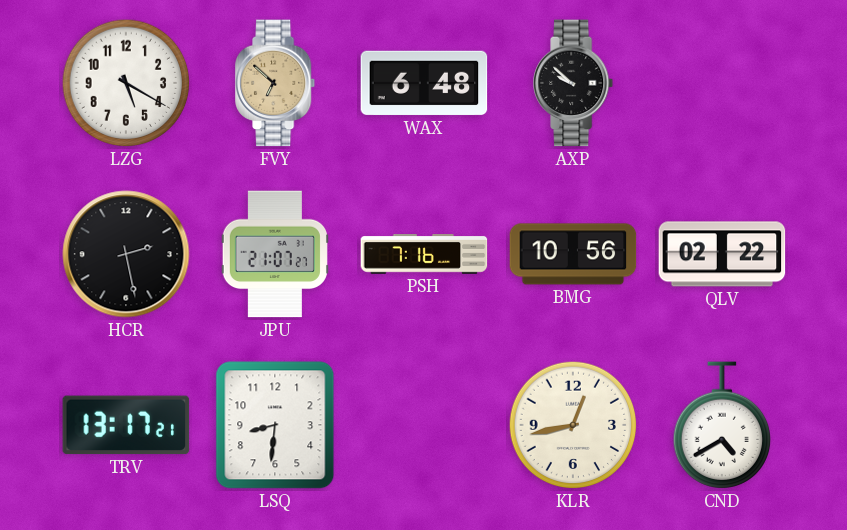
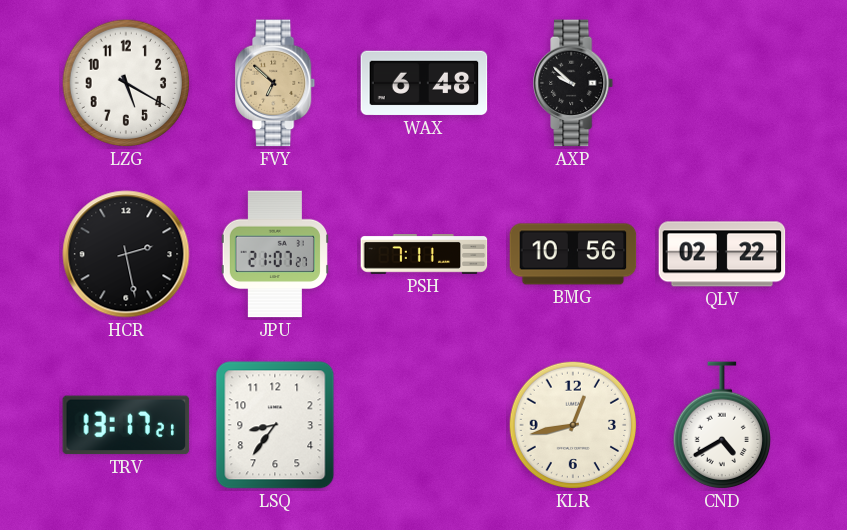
PSH: 7:16 -> 7:11
LSQ: 8:31 -> 8:36
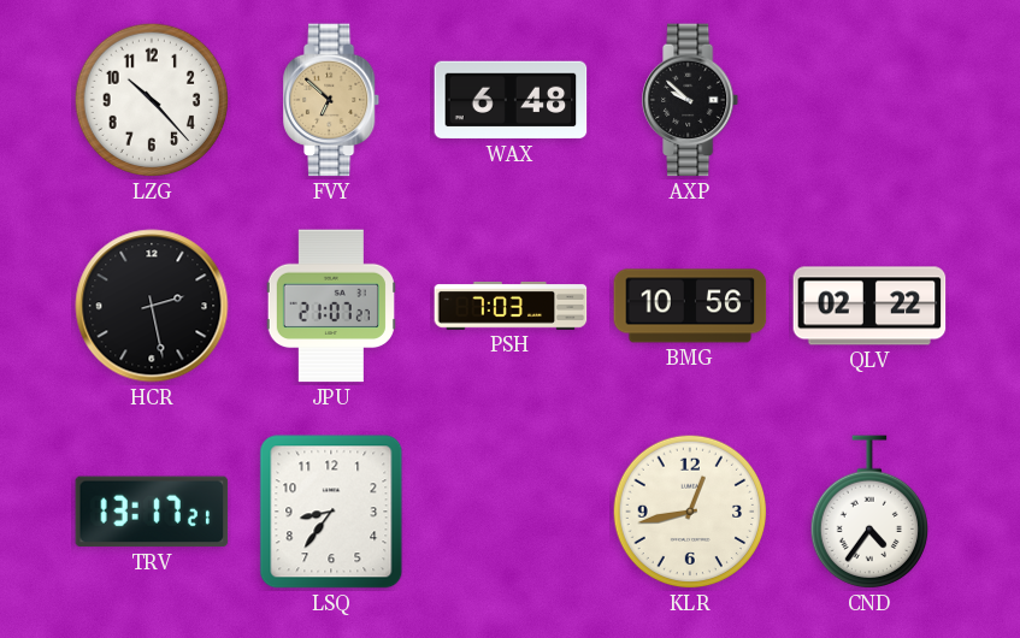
LZG: 5:20 -> 10:23
PSH: 7:11 -> 7:03
CND: 4:40 -> 4:36
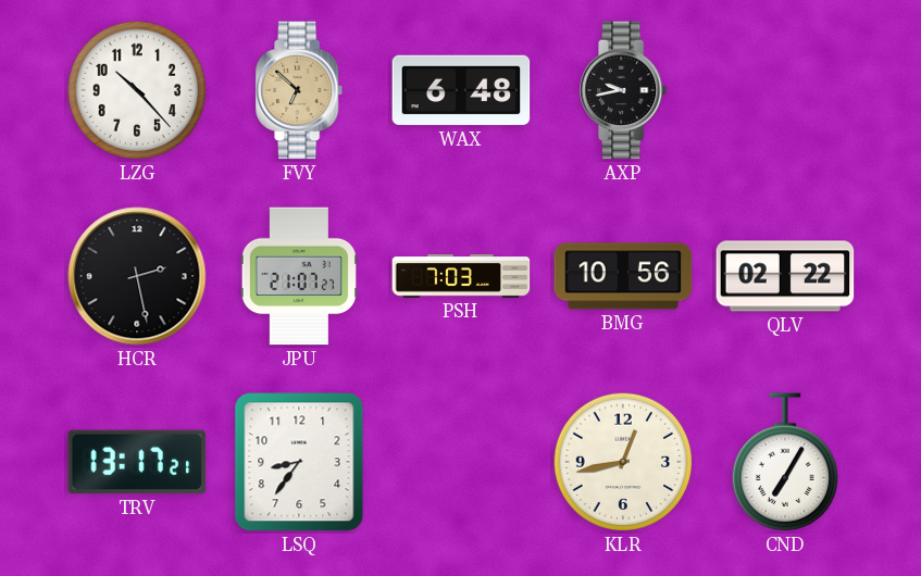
AXP: 9:52 -> 9:43
CND: 4:36 -> 7:05
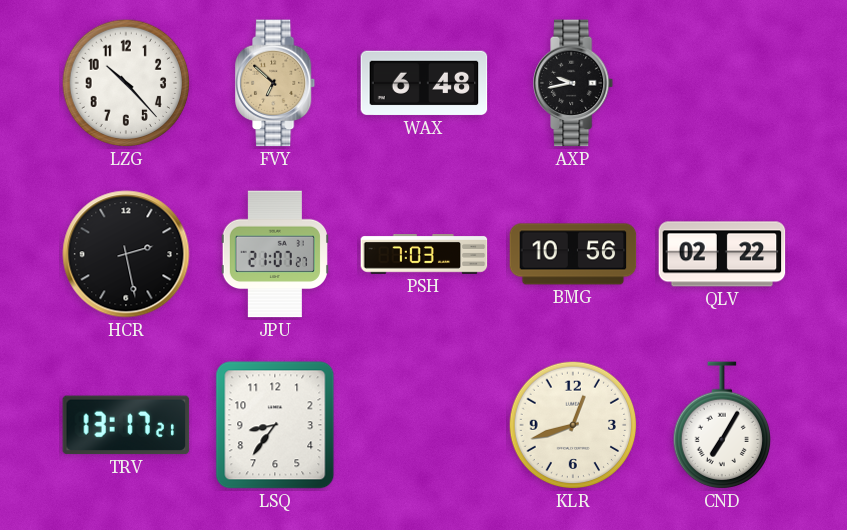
KLR: 12:43 -> 12:42
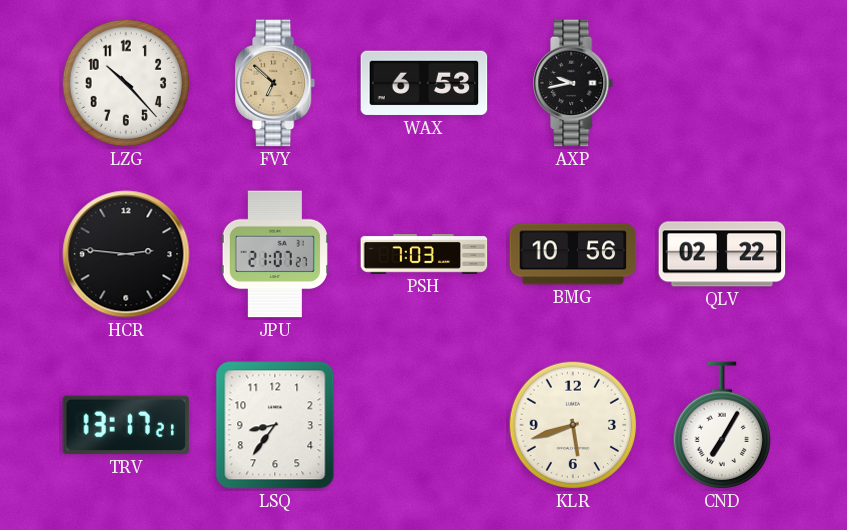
WAX: 6:48 -> 6:53
HCR: 2:28 -> 2:46
KLR: 12:42 -> 5:42
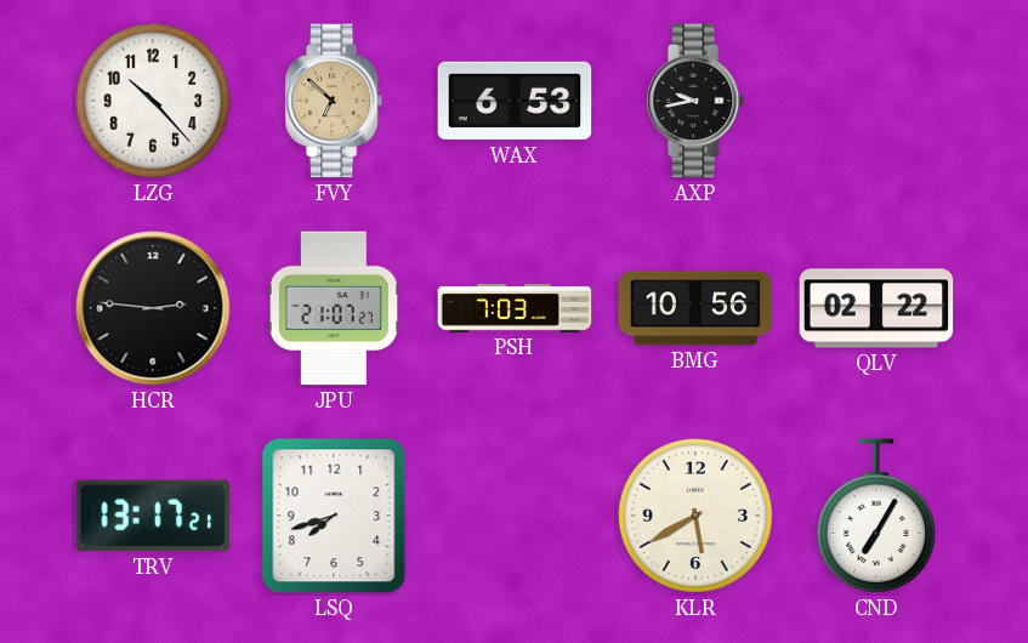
LSQ: 8:36 -> 7:42
KLR: 5:42 -> 5:40
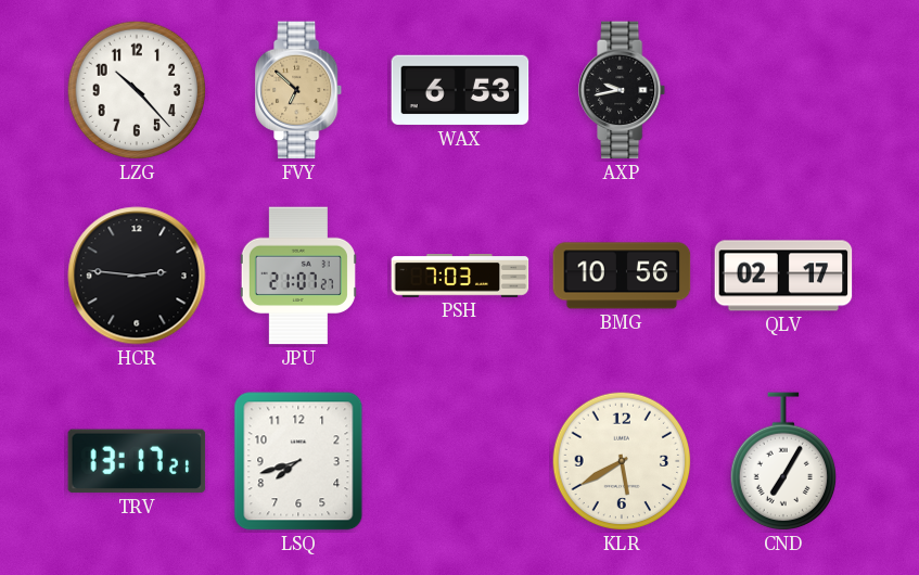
QLV: 02:22 -> 02:17
